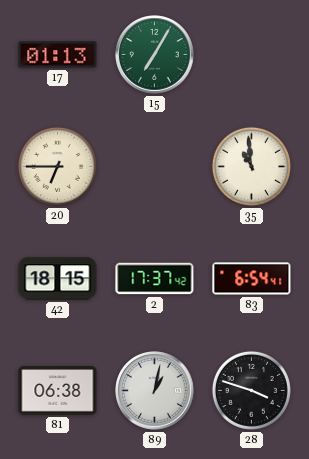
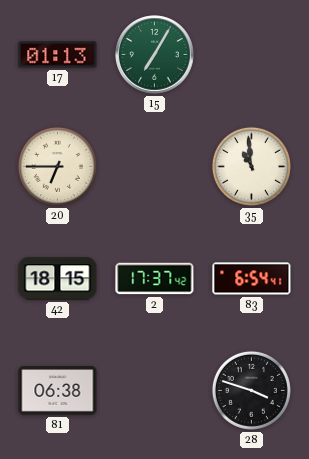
89: 1:02 -> none
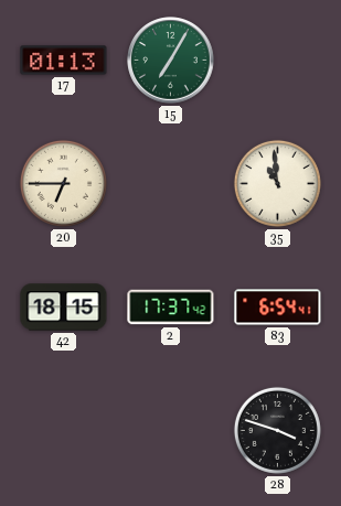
81: 06:38 -> none
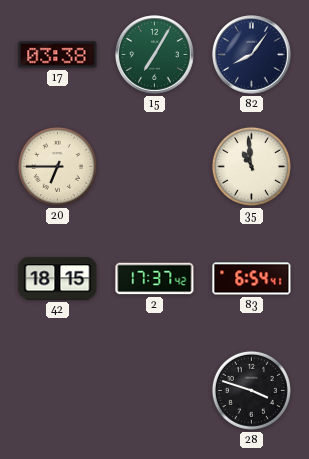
17: 01:13 -> 03:38
82: none -> 8:06
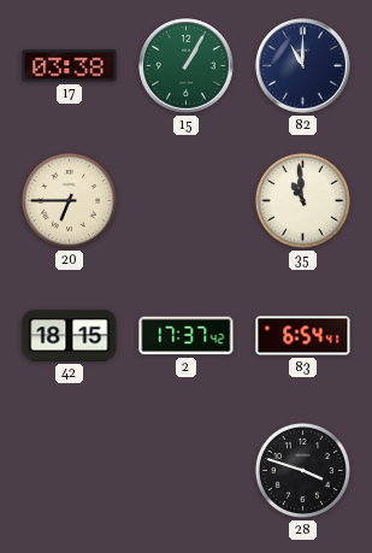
15: 7:05 -> 1:05
82: 8:06 -> 11:00
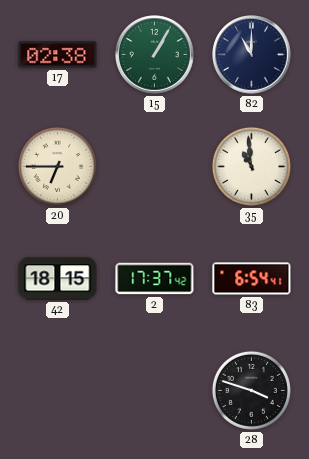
17: 03:38 -> 02:38
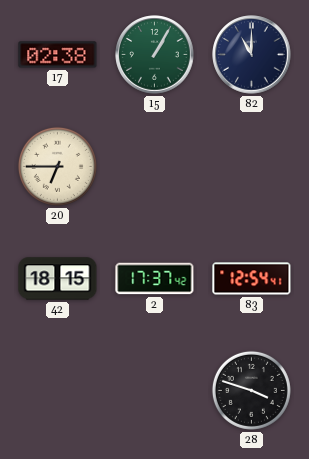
35: 10:59 -> none
83: 6:54 -> 12:54
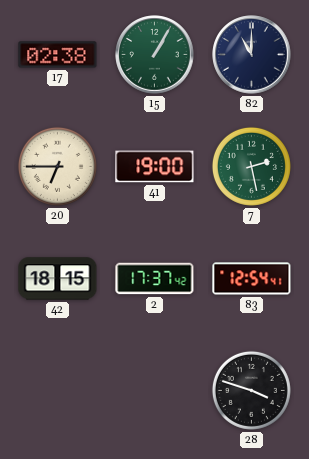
41: none -> 19:00
7: none -> 2:28
